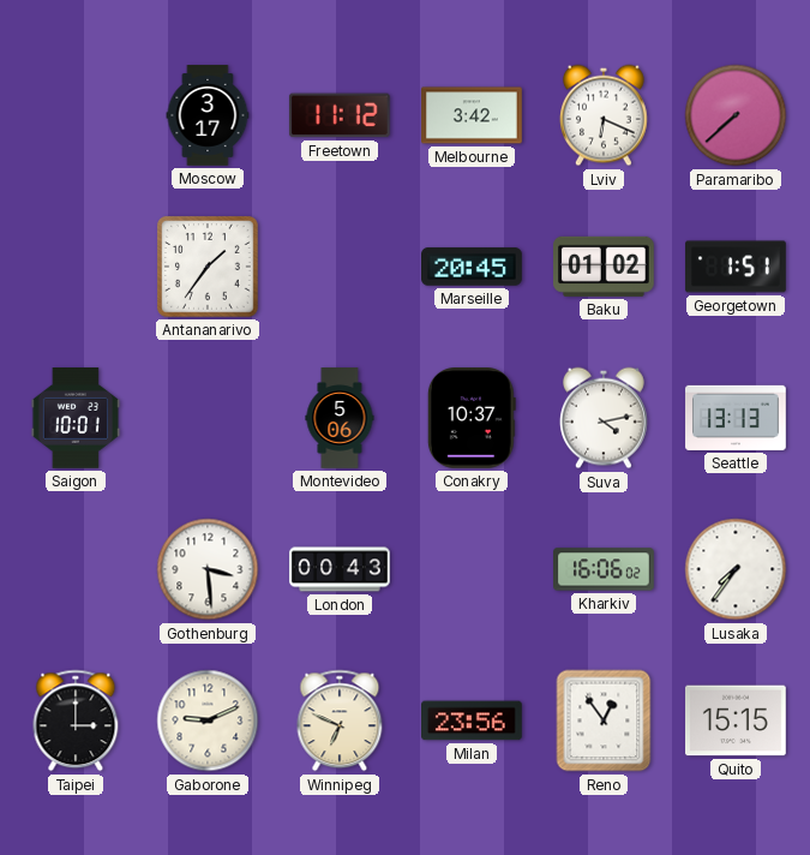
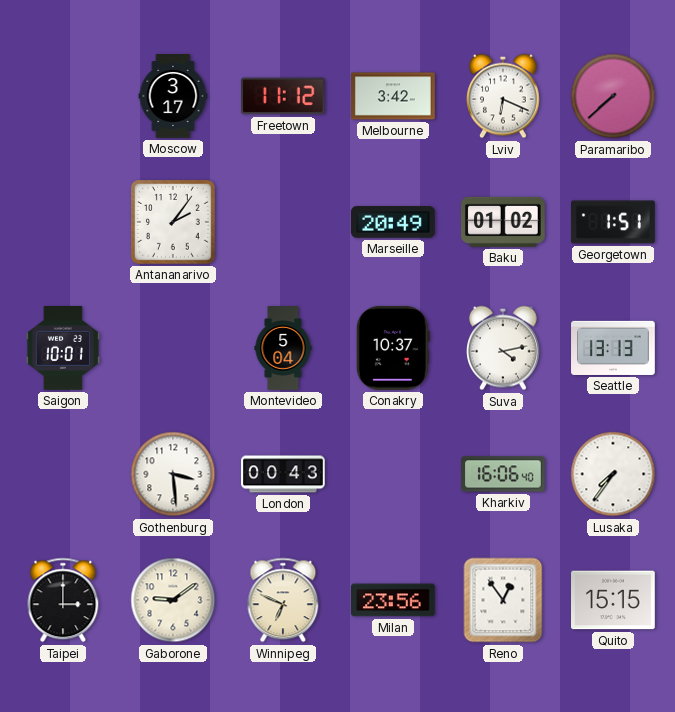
Antananarivo: 1:36 -> 2:06
Marseille: 20:45 -> 20:49
Montevideo: 5:06 -> 5:04
Kharkiv: 16:06:02 -> 16:06:40
Gaborone: 9:11 -> 9:09
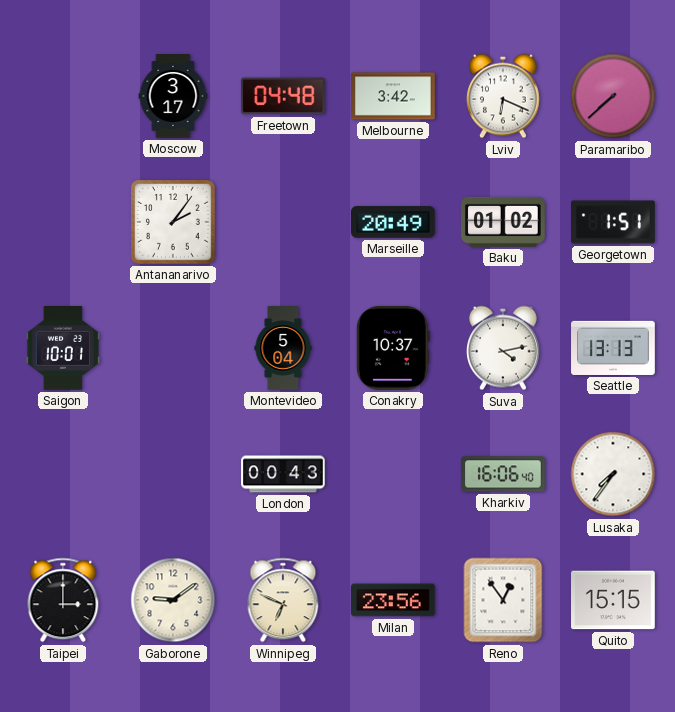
Freetown: 11:12 -> 04:48
Gothenburg: 3:29 -> none
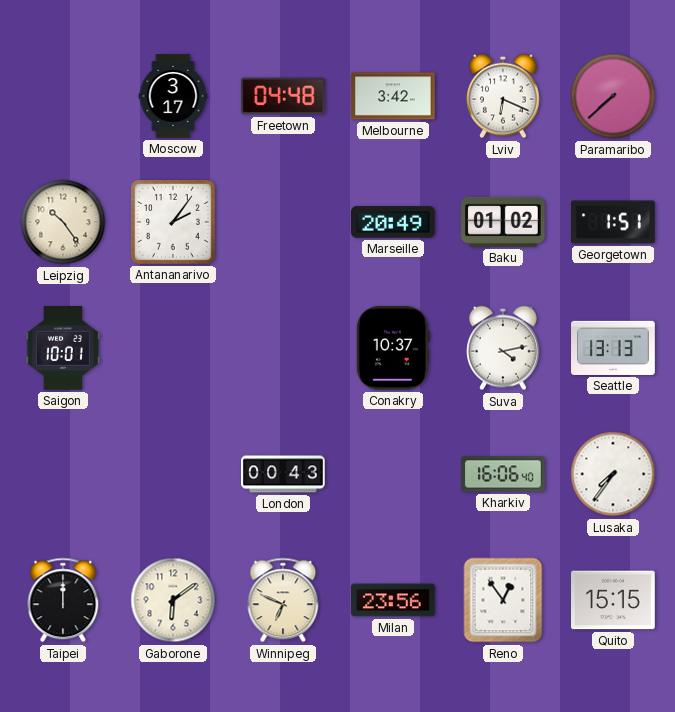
Leipzig: none -> 10:24
Montevideo: 5:04 -> none
Taipei: 3:00 -> 12:00
Gaborone: 9:09 -> 6:09
